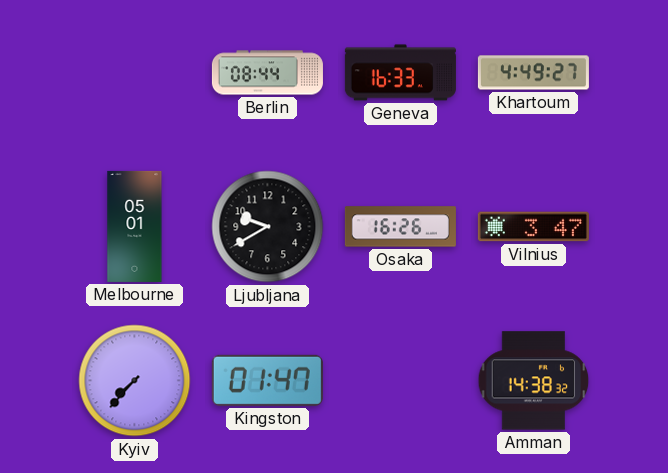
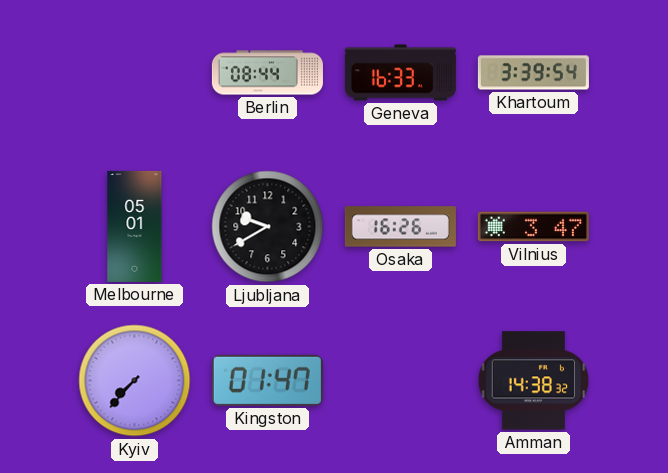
Khartoum: 4:49 -> 3:39
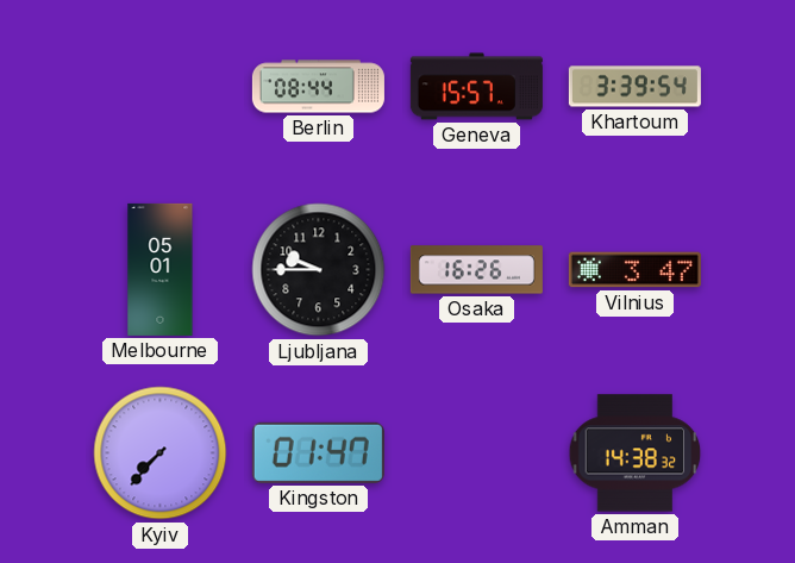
Geneva: 16:33 -> 15:57
Ljubljana: 9:40 -> 9:45
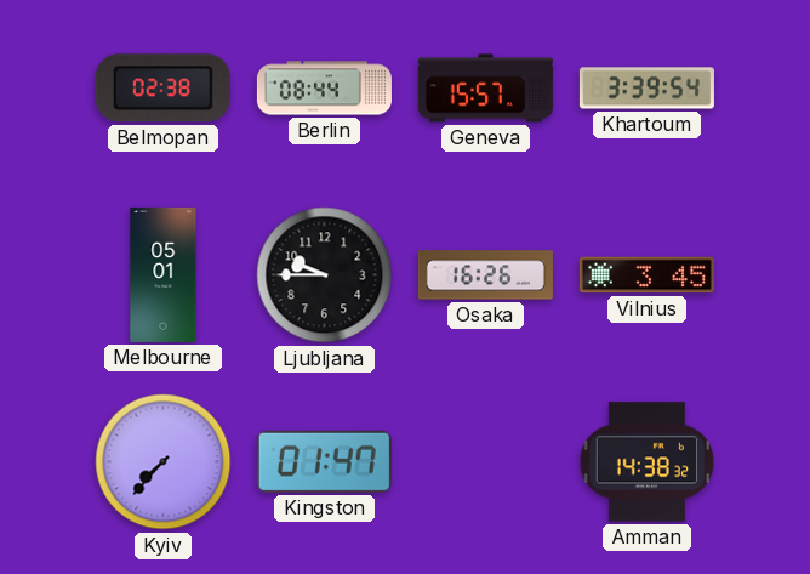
Belmopan: none -> 02:38
Vilnius: 3:47 -> 3:45
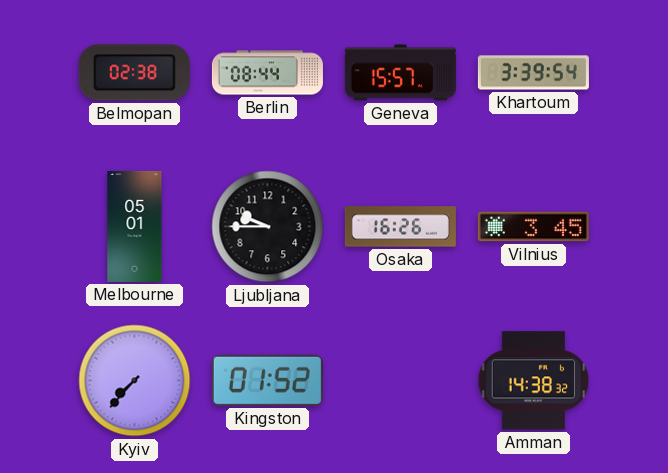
Kingston: 01:47 -> 01:52
